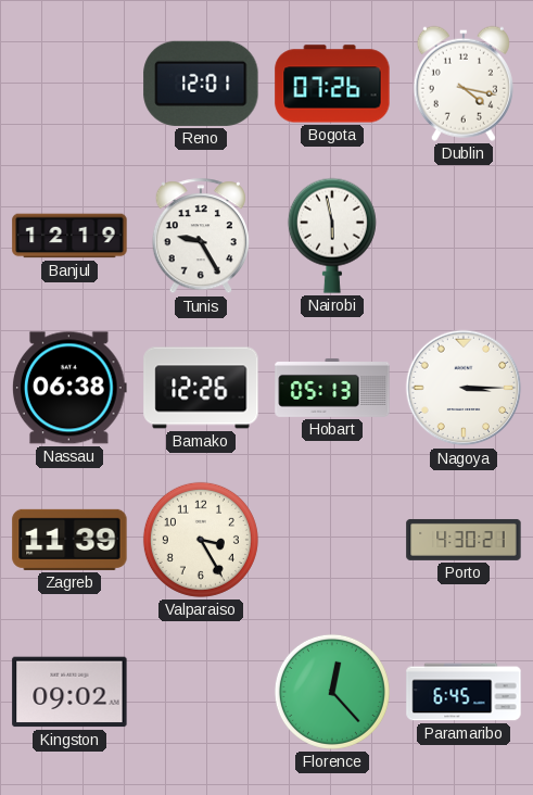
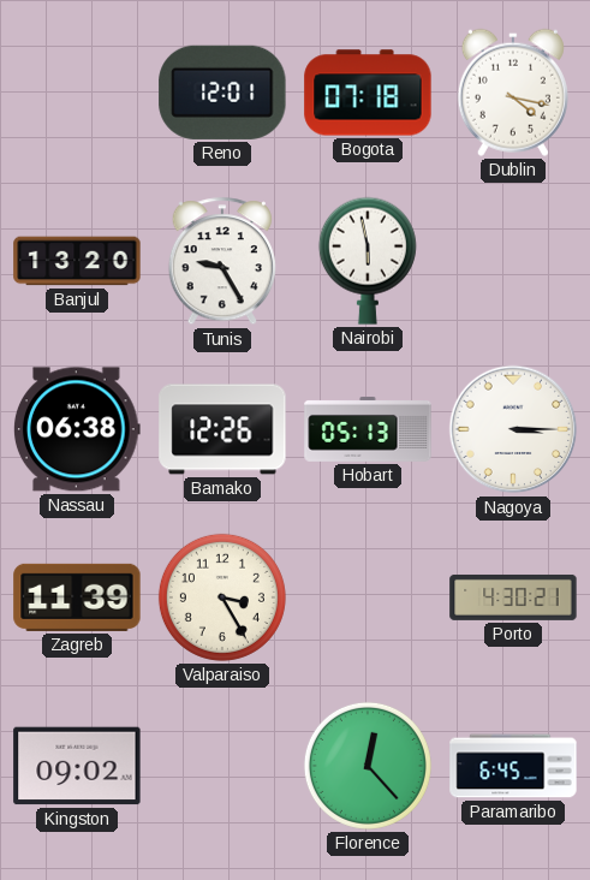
Bogota: 07:26 -> 07:18
Banjul: 12:19 -> 13:20
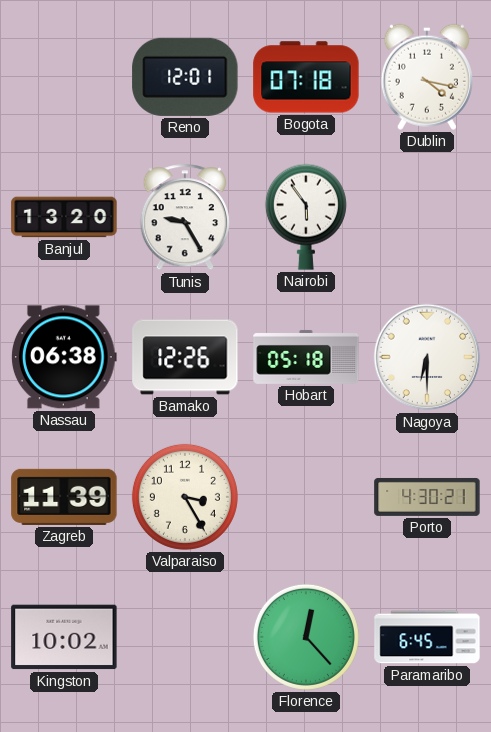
Nairobi: 5:58 -> 5:54
Hobart: 05:13 -> 05:18
Nagoya: 3:15 -> 6:30
Kingston: 09:02 -> 10:02
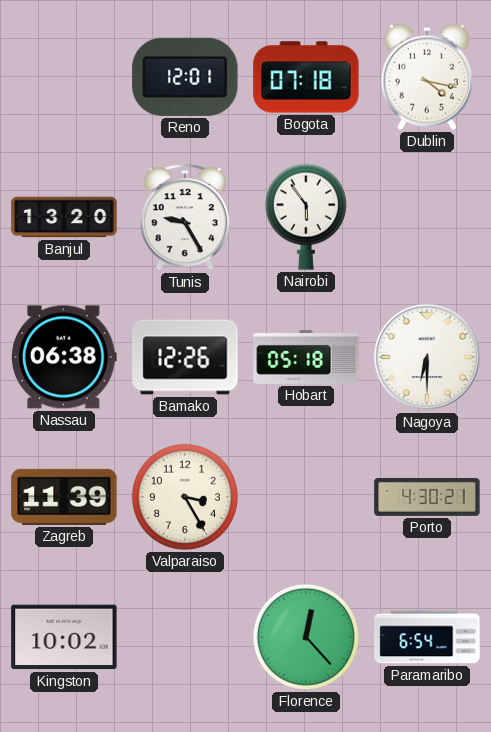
Paramaribo: 6:45 -> 6:54
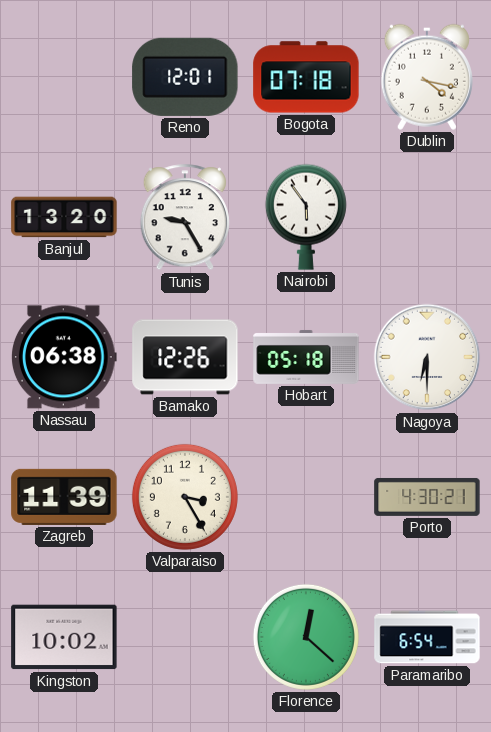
Florence: 12:23 -> 12:22
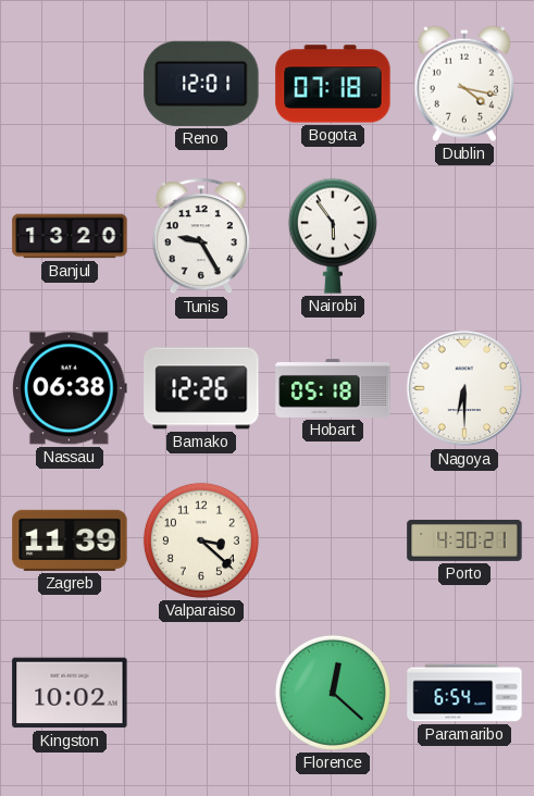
Valparaiso: 3:25 -> 3:22
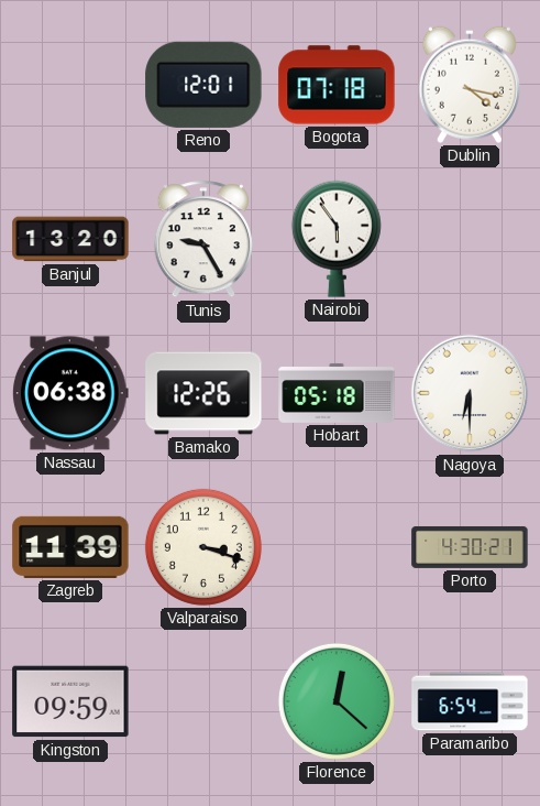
Valparaiso: 3:22 -> 3:18
Kingston: 10:02 -> 09:59
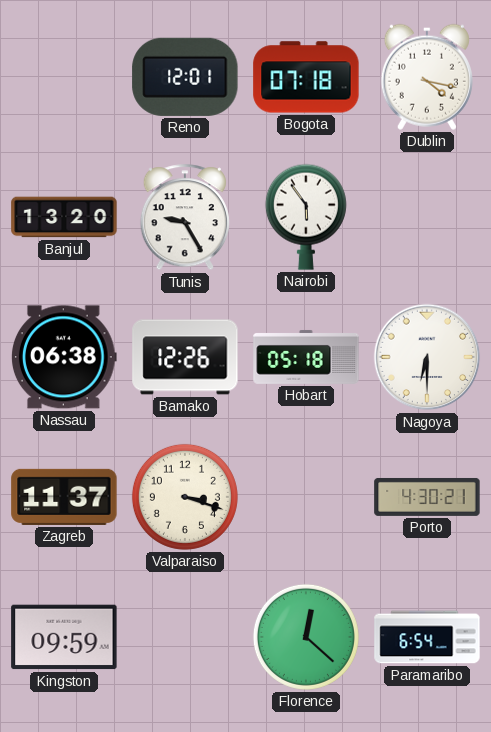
Zagreb: 11:39 -> 11:37
